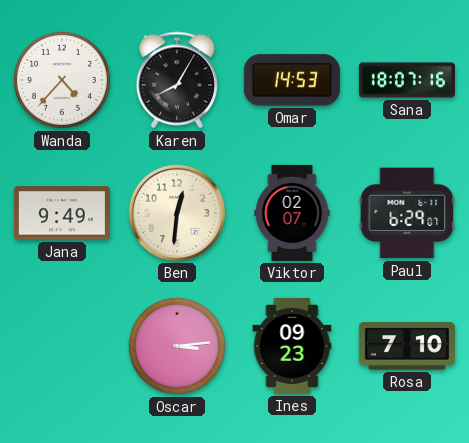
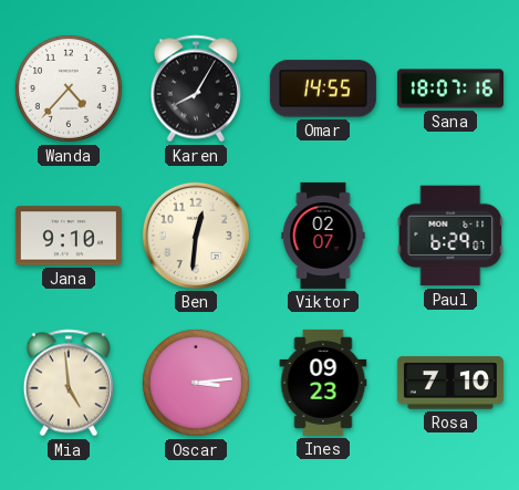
Omar: 14:53 -> 14:55
Jana: 9:49 -> 9:10
Mia: none -> 4:59
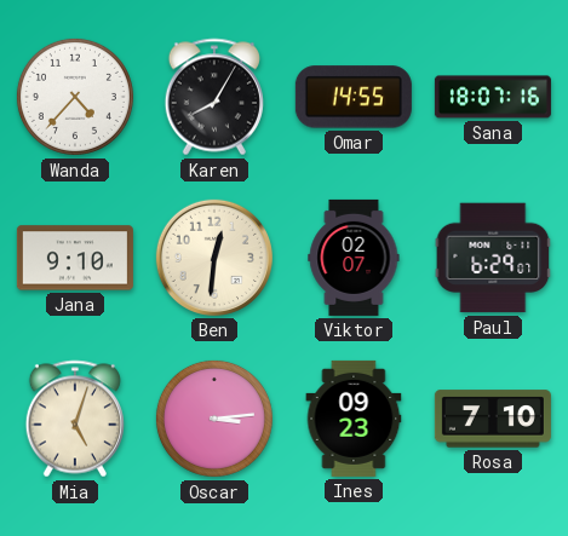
Mia: 4:59 -> 5:03
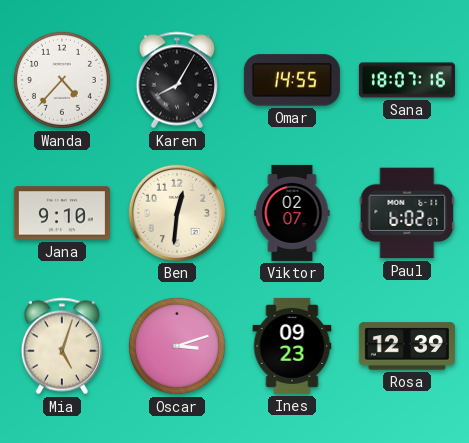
Paul: 6:29 -> 6:02
Oscar: 3:14 -> 3:12
Rosa: 7:10 -> 12:39
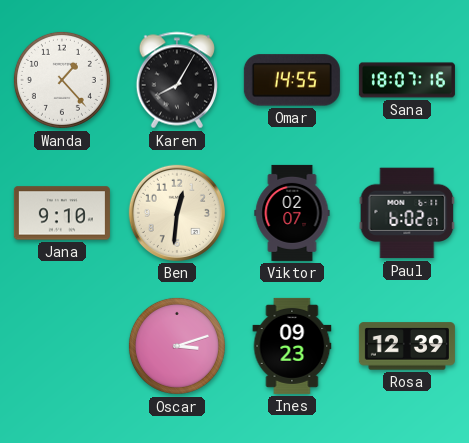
Wanda: 4:37 -> 1:23
Mia: 5:03 -> none
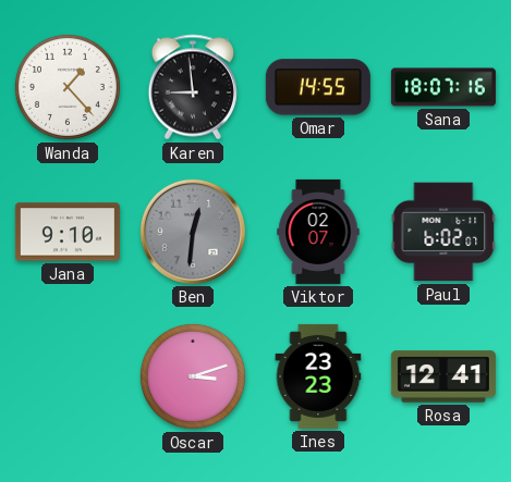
Karen: 8:05 -> 8:59
Ben dial: cream -> grey
Ines: 09:23 -> 23:23
Rosa: 12:39 -> 12:41
